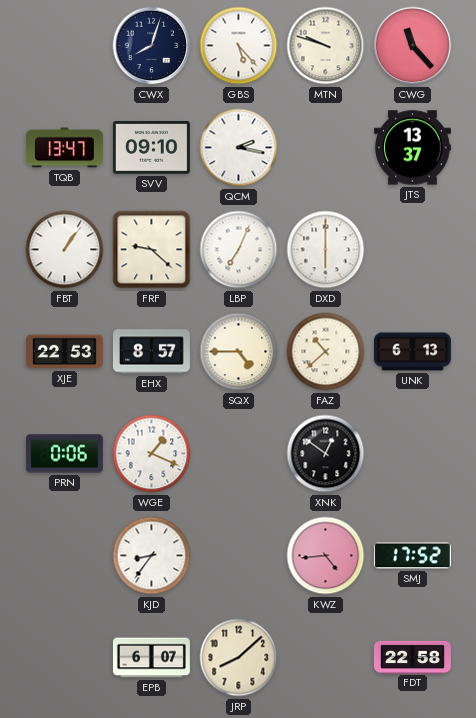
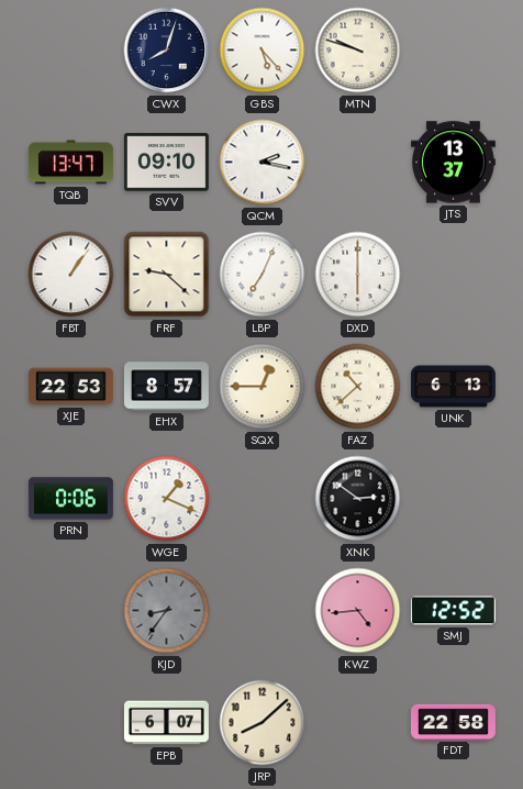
CWG: 11:23 -> none
SQX: 4:45 -> 12:45
XNK: 12:51 -> 2:51
KJD dial: white -> grey
SMJ: 17:52 -> 12:52
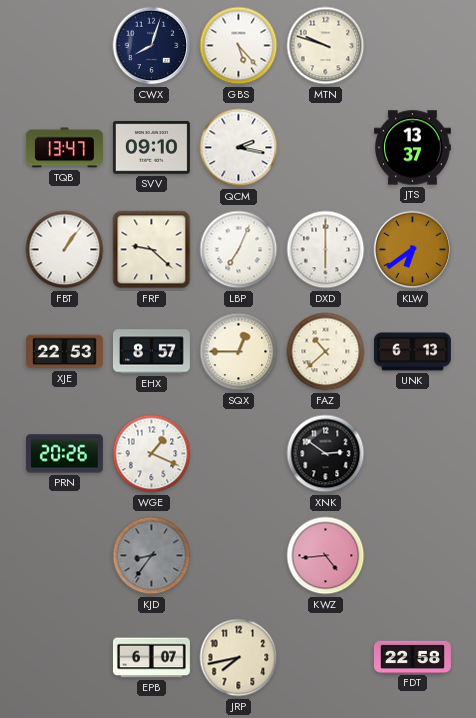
KLW: none -> 6:39
PRN: 0:06 -> 20:26
SMJ: 12:52 -> none
JRP: 8:08 -> 7:43
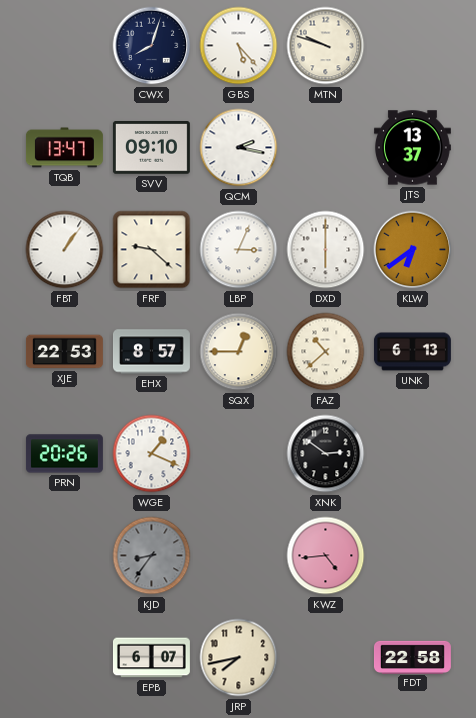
LBP: 7:04 -> 3:04
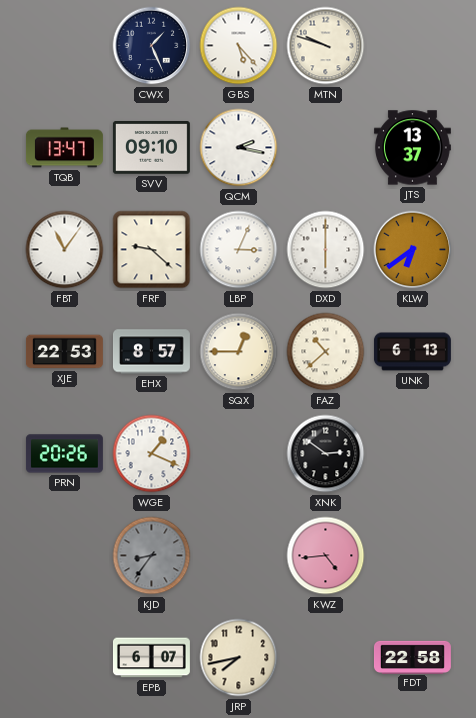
CWX: 8:03 -> 1:26
FBT: 1:06 -> 11:06
